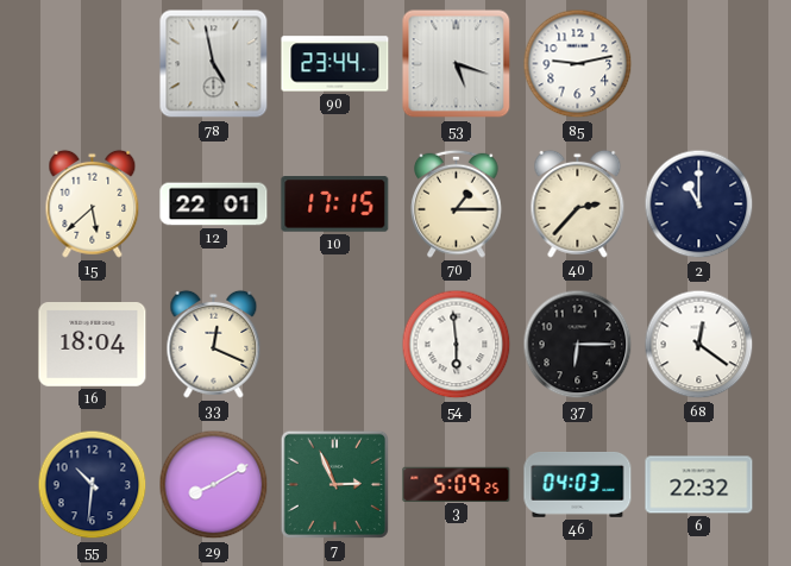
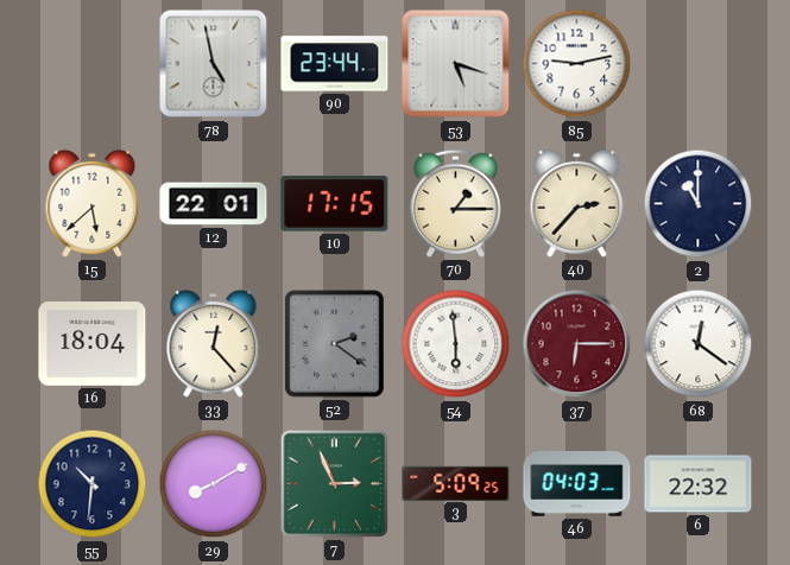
33: 12:19 -> 12:23
52: none -> 2:21
37 dial: black -> burgundy
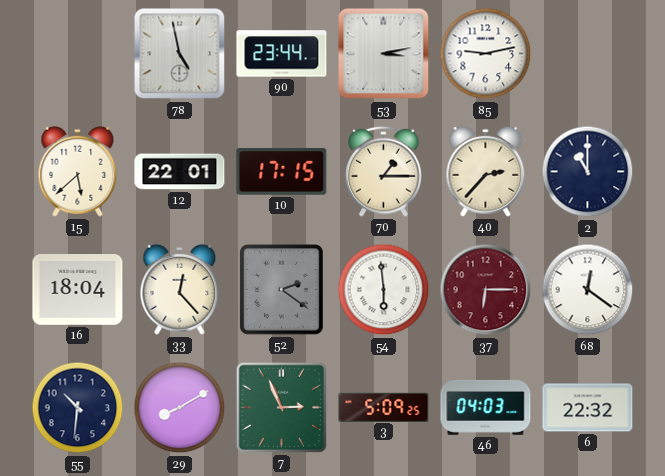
53: 5:18 -> 3:13
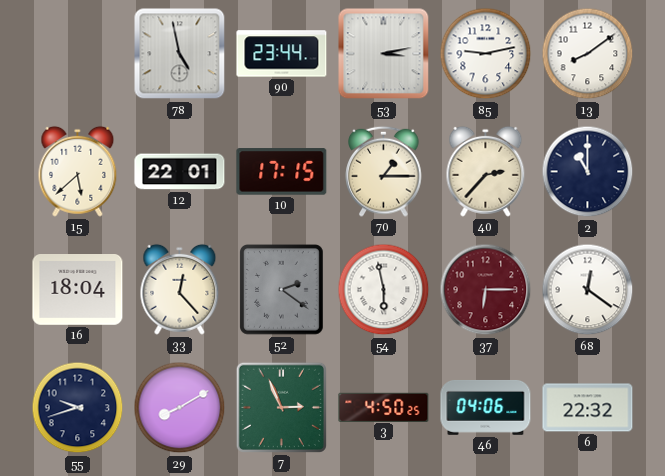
13: none -> 8:09
54: 5:59 -> 5:58
55: 10:31 -> 9:42
3: 5:09 -> 4:50
46: 04:03 -> 04:06
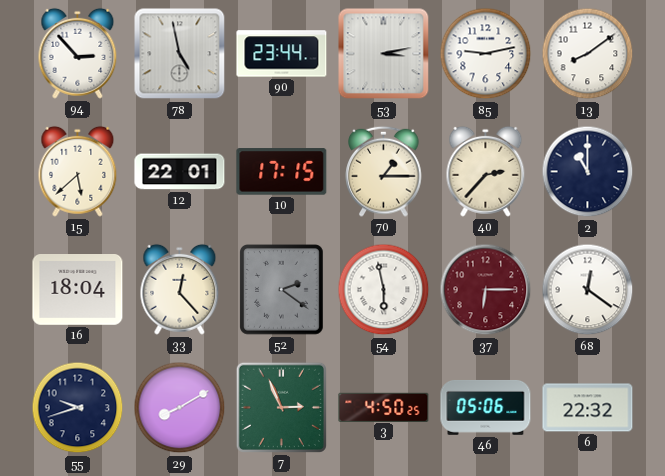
94: none -> 2:53
46: 04:06 -> 05:06
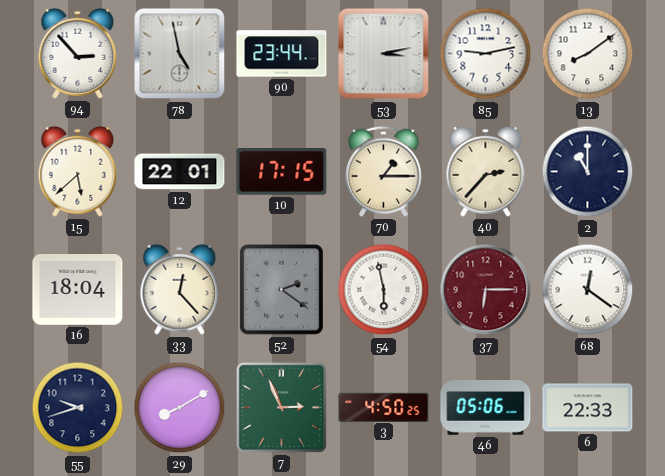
6: 22:32 -> 22:33
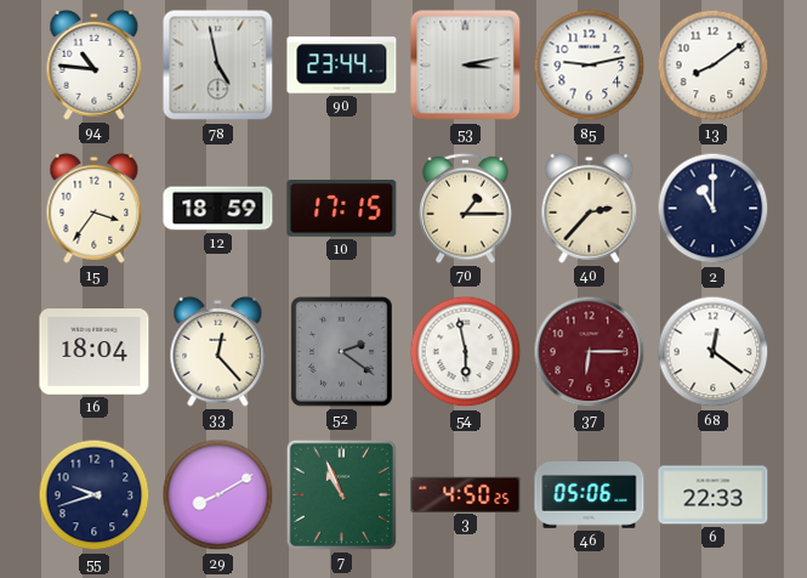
94: 2:53 -> 10:46
15: 5:38 -> 3:36
12: 22:01 -> 18:59
7: 2:56 -> 10:56
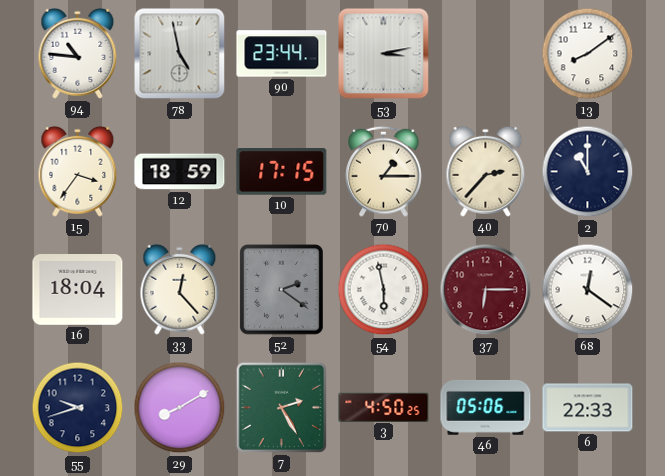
85: 9:13 -> none
7: 10:56 -> 2:25
